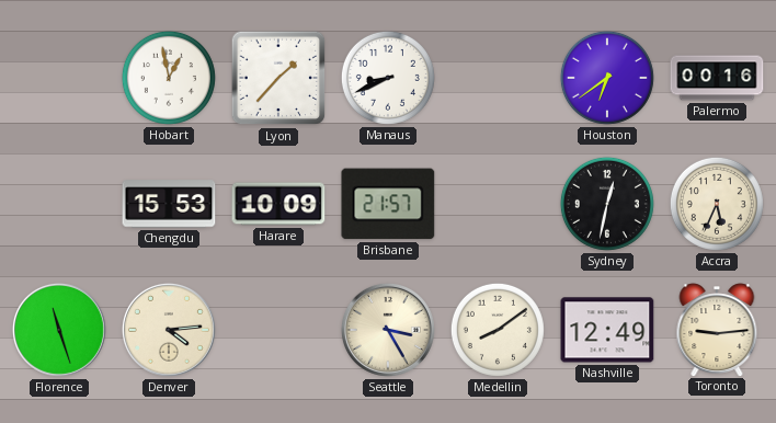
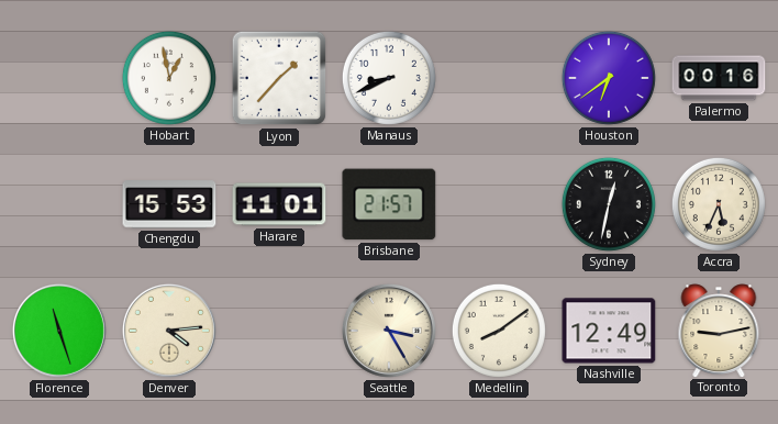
Harare: 10:09 -> 11:01
Toronto: 9:14 -> 9:13
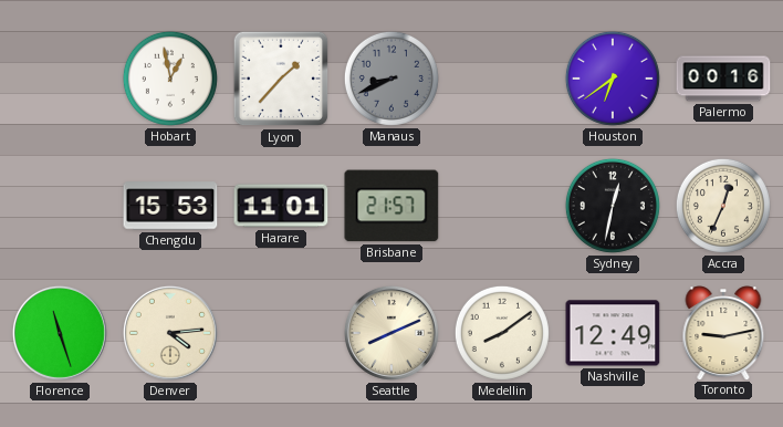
Manaus dial: white -> grey
Accra: 5:34 -> 12:34
Seattle: 3:25 -> 8:11
